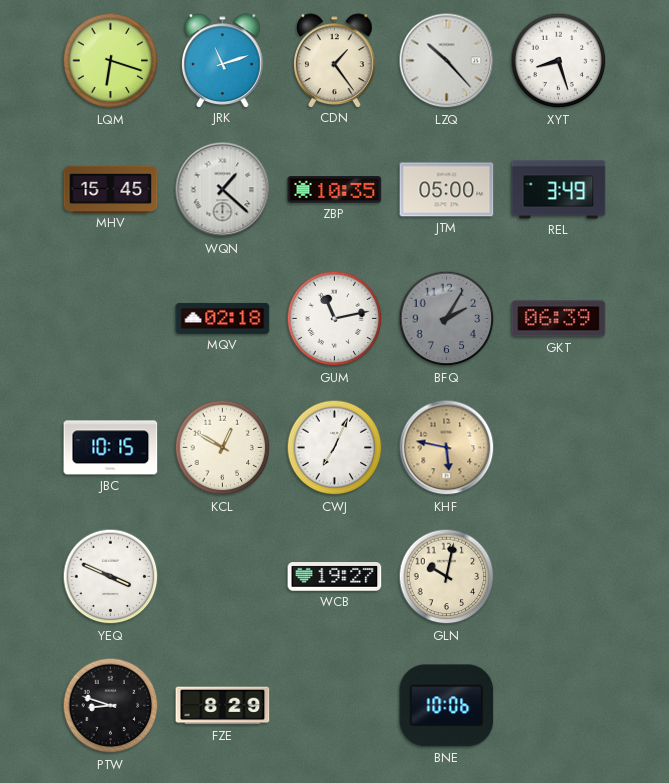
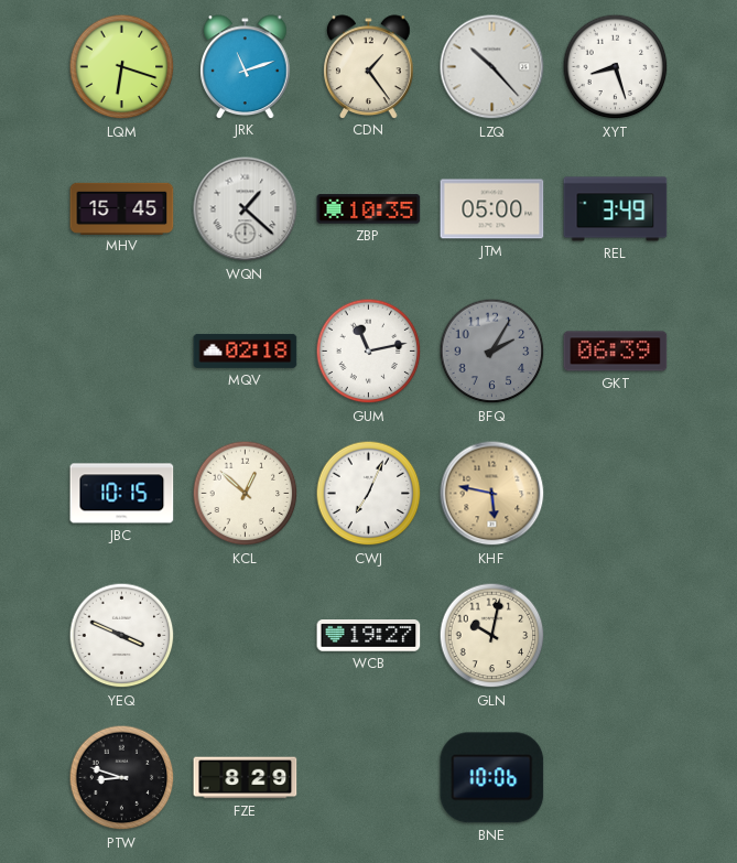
KCL: 12:50 -> 12:52
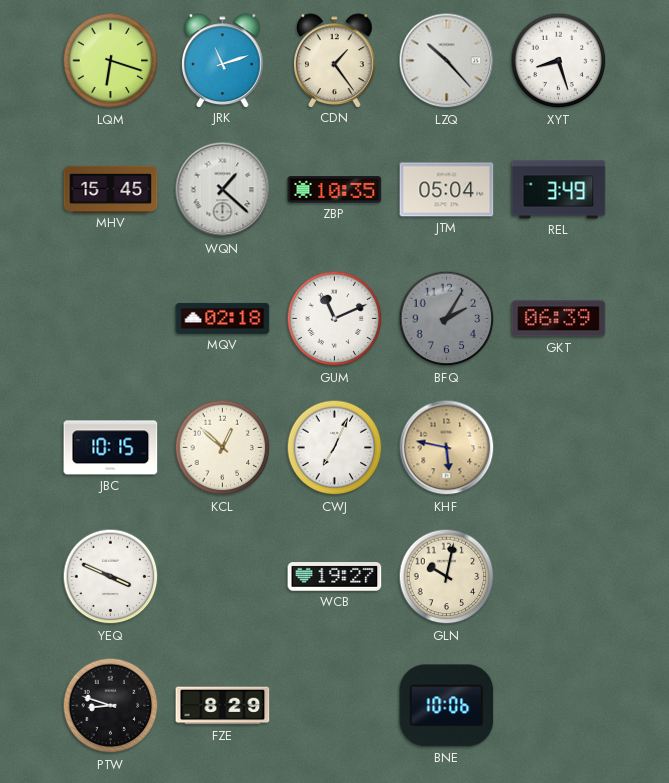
JTM: 05:00 -> 05:04
GUM: 11:13 -> 11:11
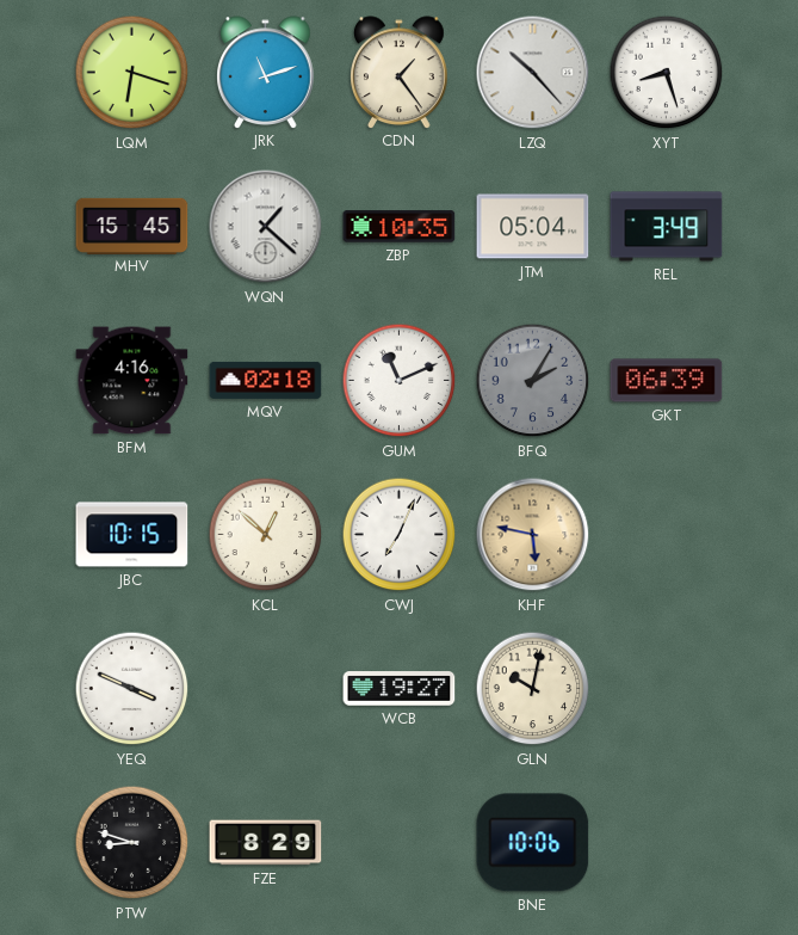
BFM: none -> 4:16
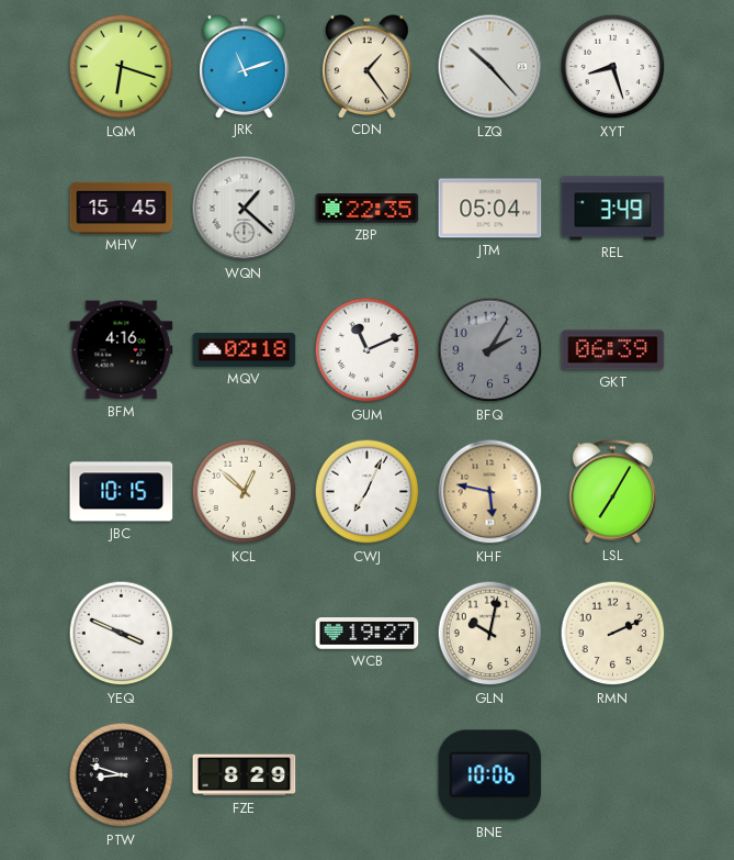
ZBP: 10:35 -> 22:35
LSL: none -> 7:05
RMN: none -> 2:11
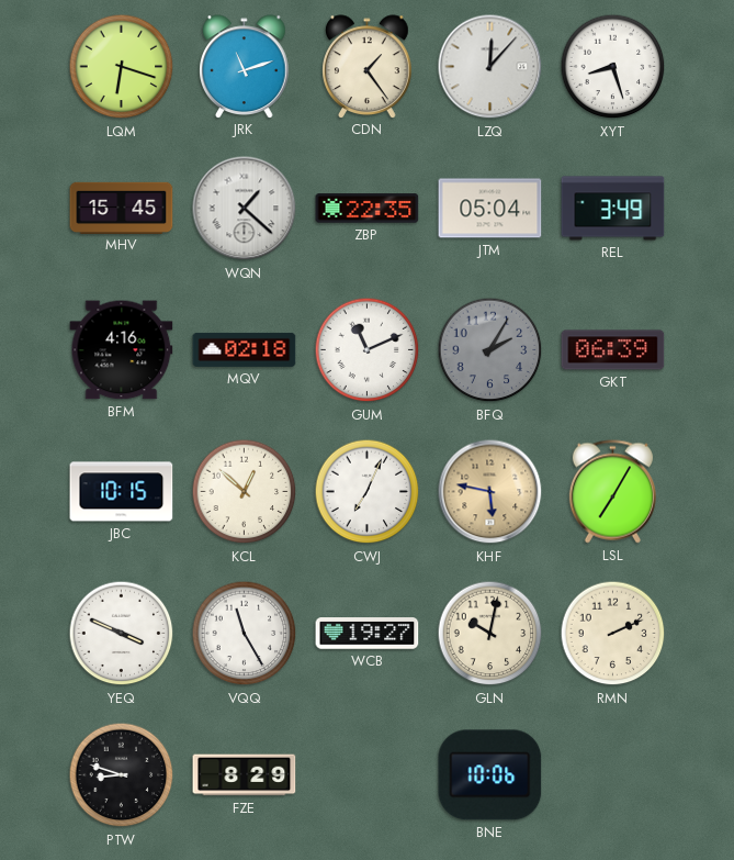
LZQ: 10:23 -> 12:07
VQQ: none -> 11:25
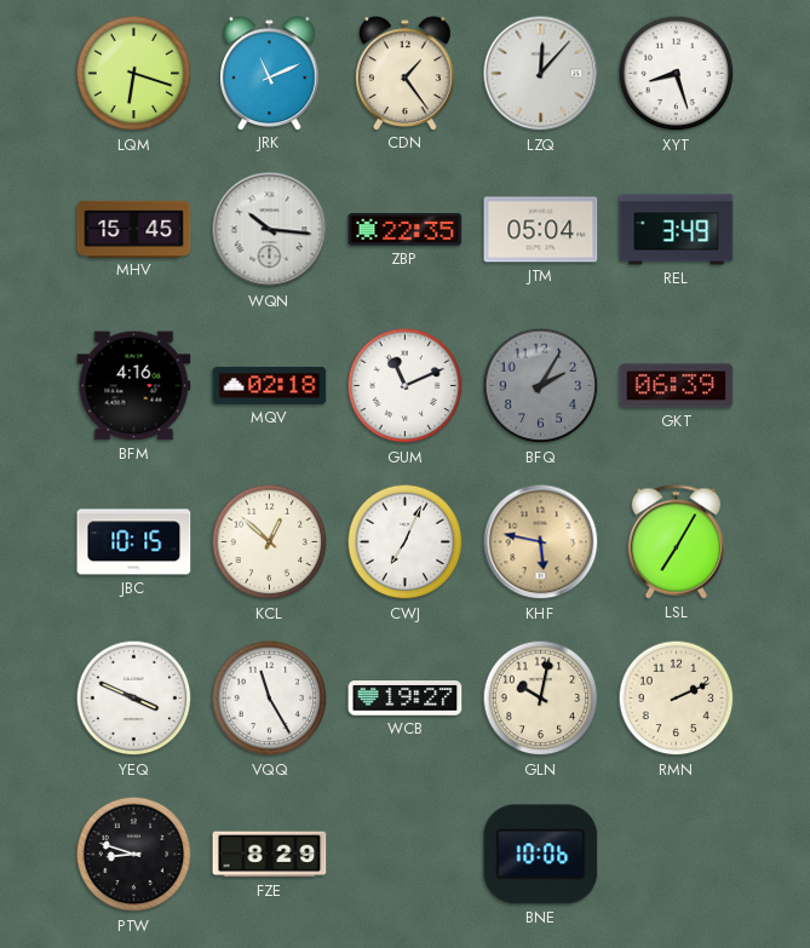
JRK: 11:12 -> 11:11
WQN: 1:22 -> 10:16
